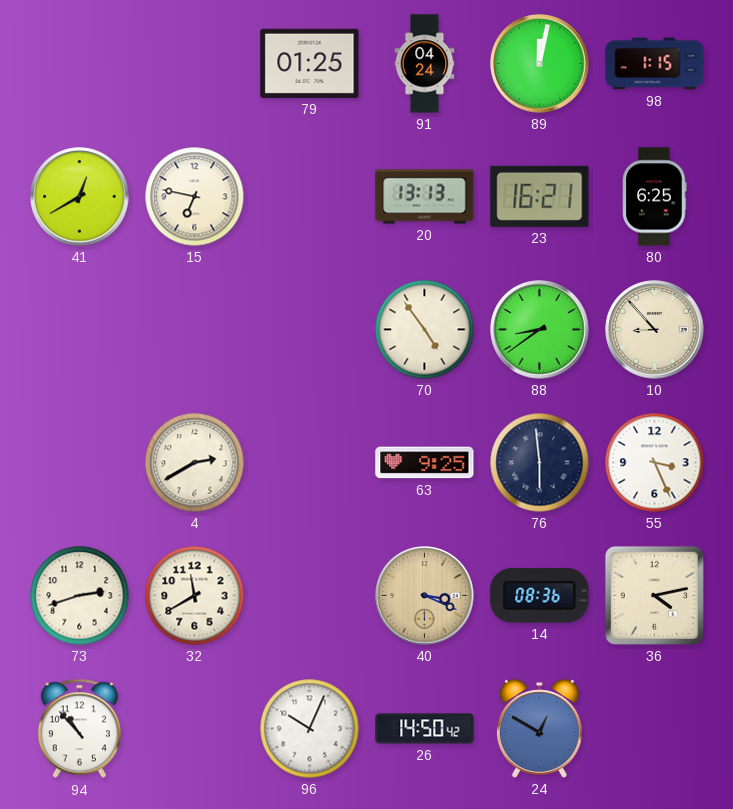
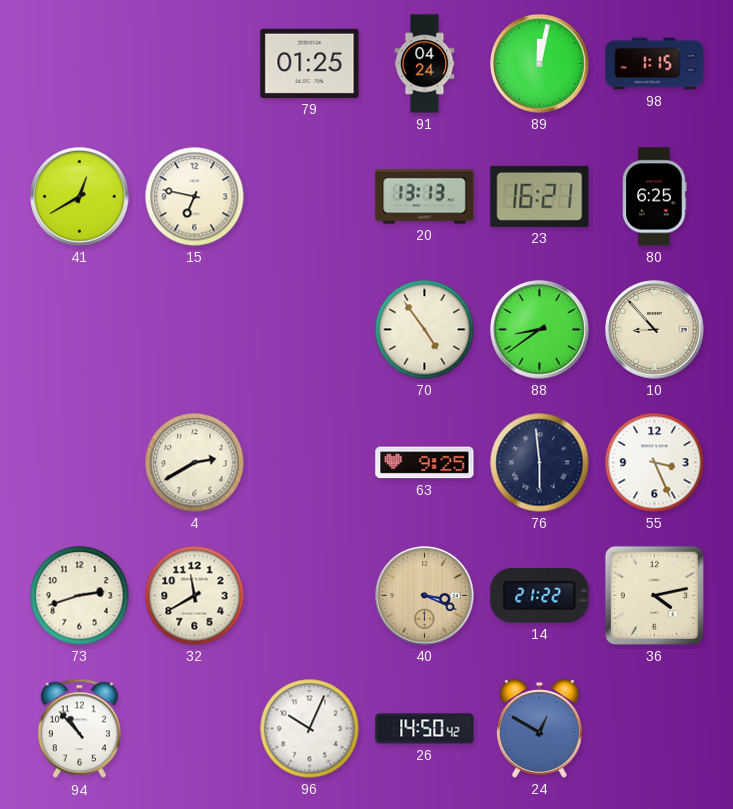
14: 08:36 -> 21:22
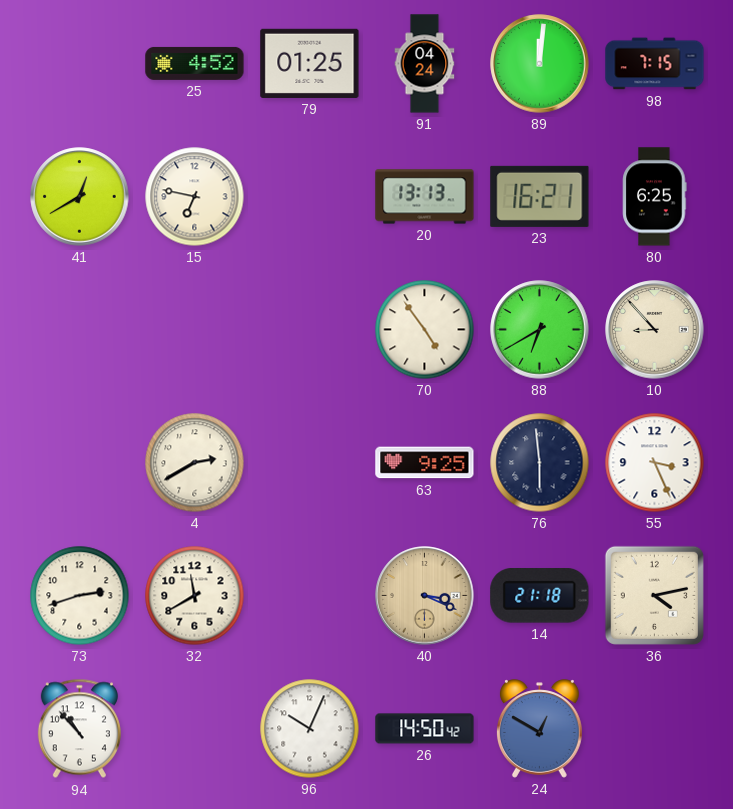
25: none -> 4:52
89: 12:02 -> 12:01
98: 1:15 -> 7:15
88: 8:39 -> 6:40
14: 21:22 -> 21:18
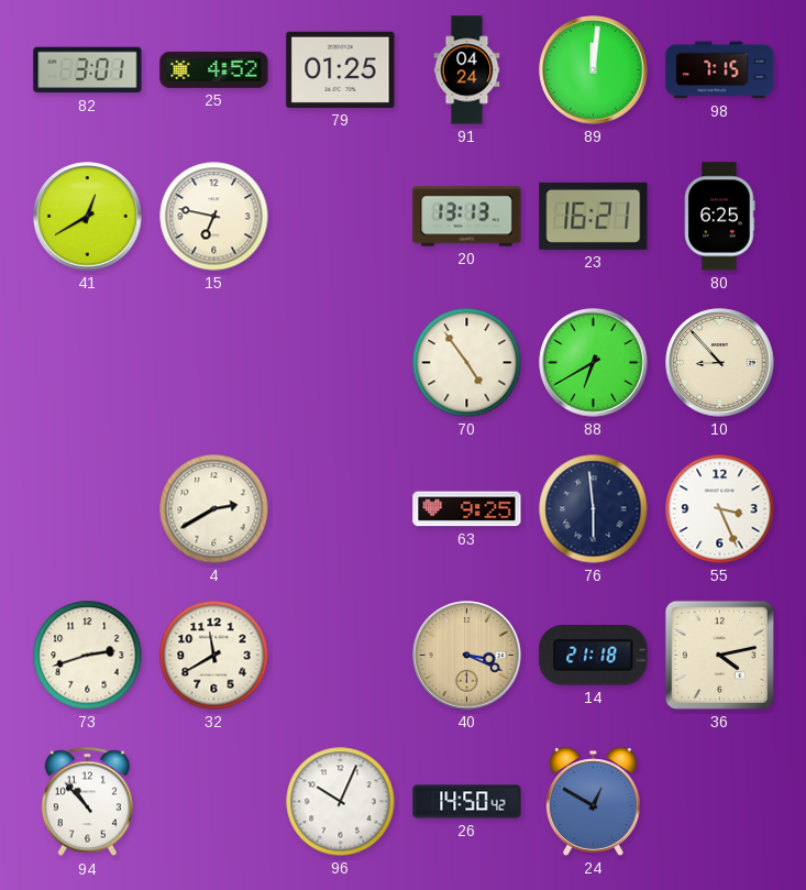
82: none -> 3:01
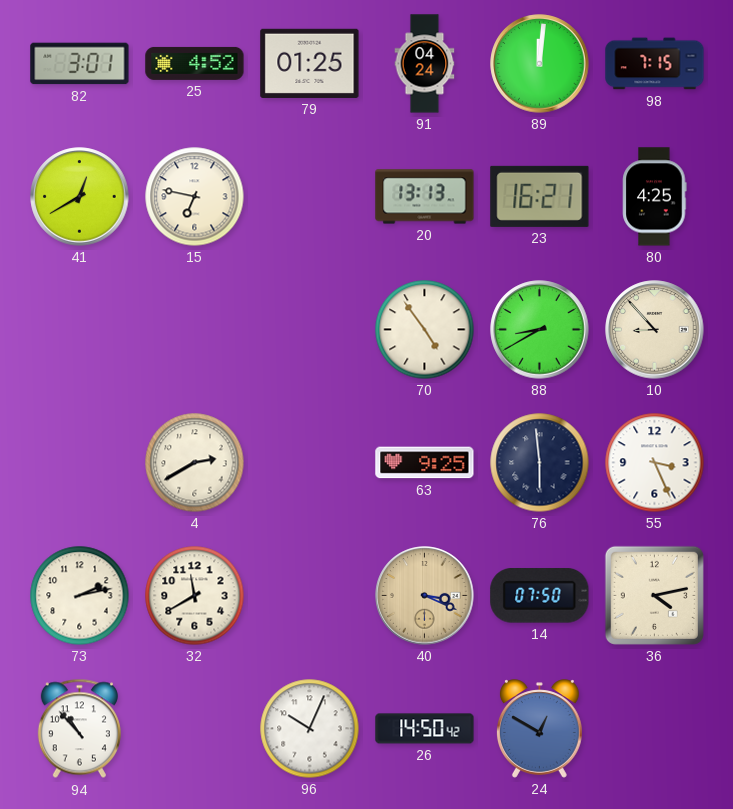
80: 6:25 -> 4:25
88: 6:40 -> 8:40
73: 2:42 -> 2:13
14: 21:18 -> 07:50
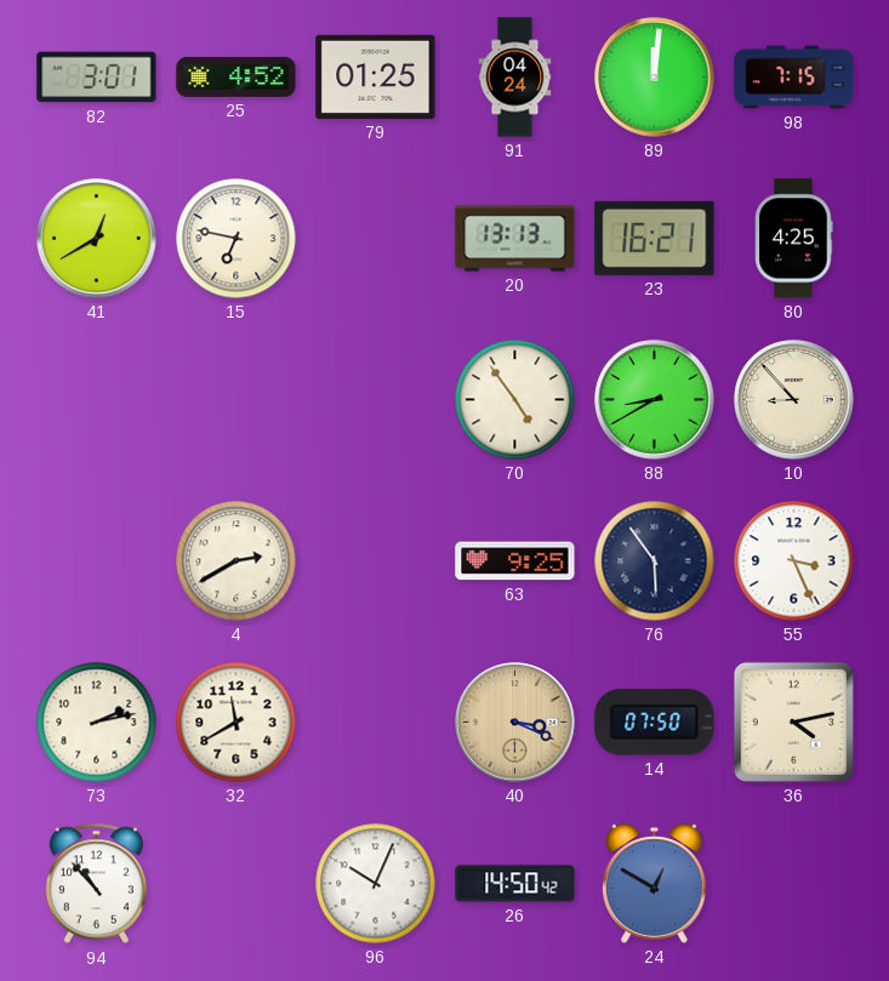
76: 5:59 -> 5:54
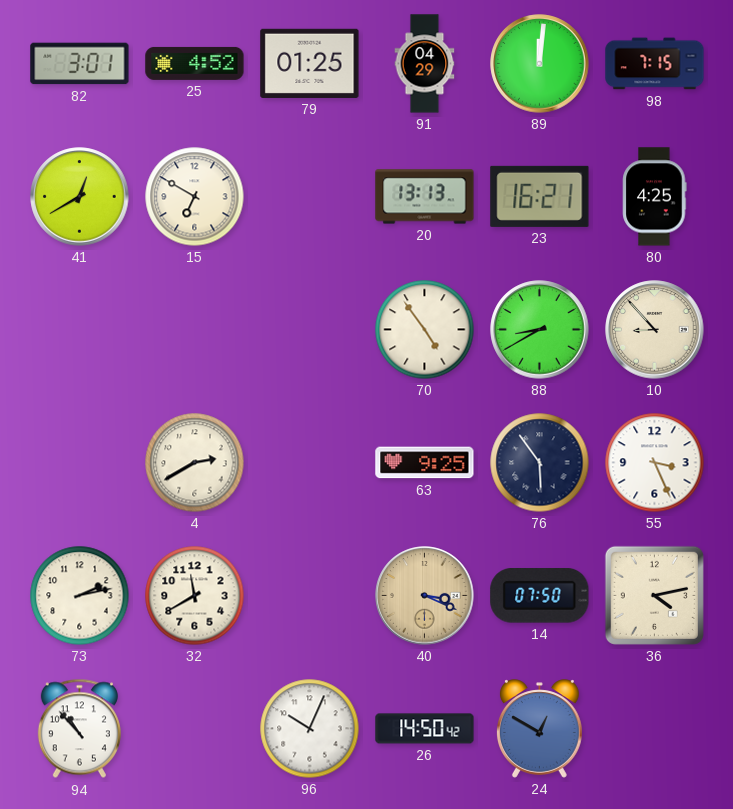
91: 04:24 -> 04:29
15: 6:47 -> 6:50
